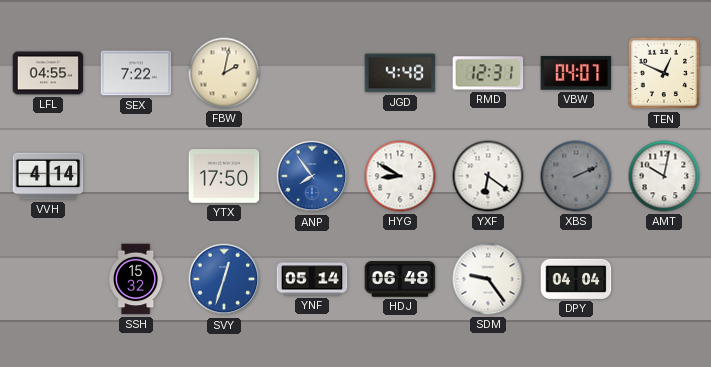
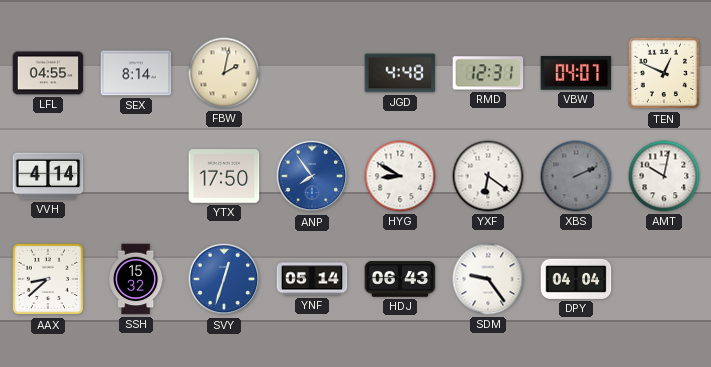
SEX: 7:22 -> 8:14
AAX: none -> 8:38
HDJ: 06:48 -> 06:43
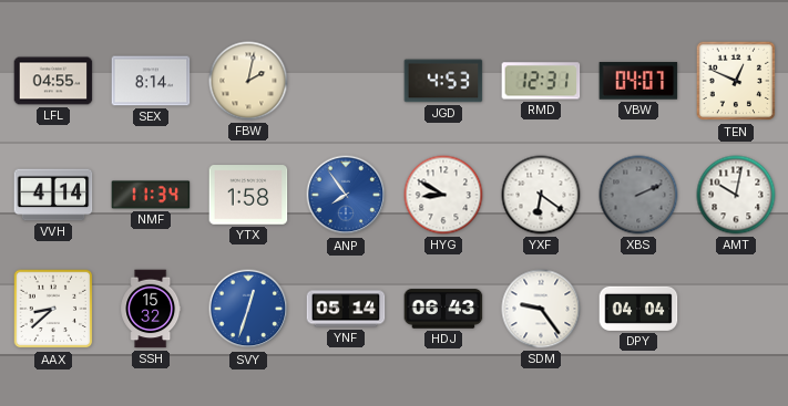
JGD: 4:48 -> 4:53
NMF: none -> 11:34
YTX: 17:50 -> 1:58
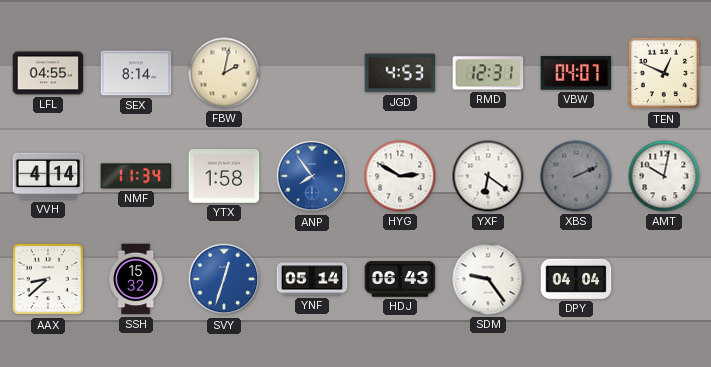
HYG: 8:50 -> 2:50
